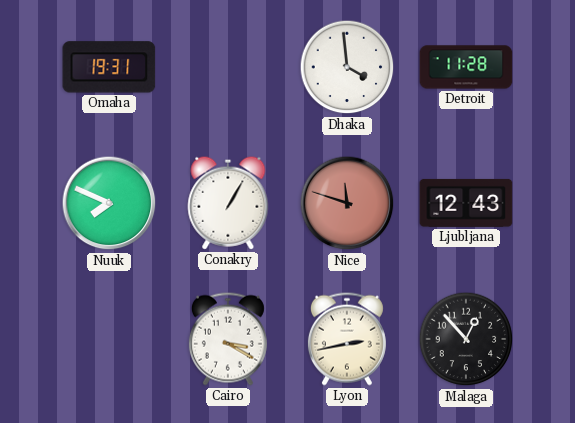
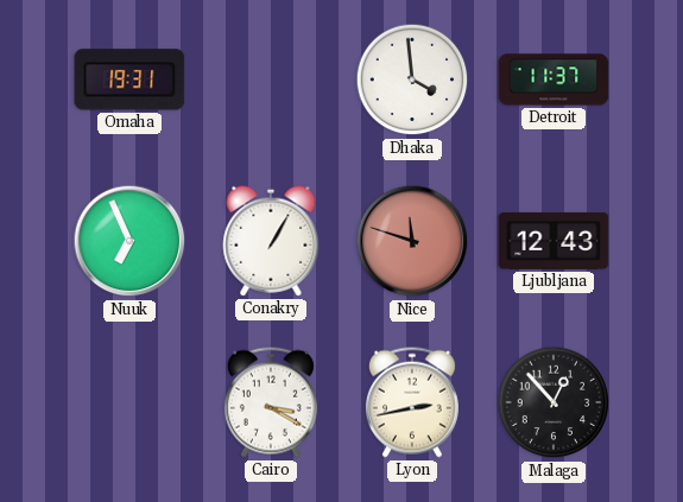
Detroit: 11:28 -> 11:37
Nuuk: 7:49 -> 6:56
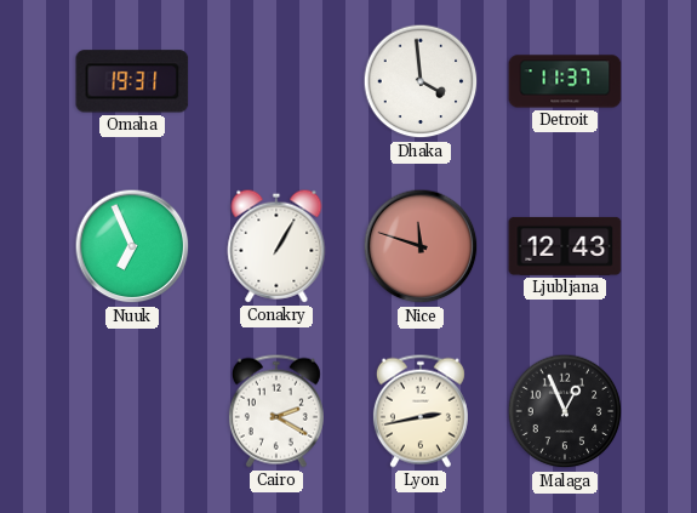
Cairo: 3:20 -> 2:20
Malaga: 12:53 -> 12:56
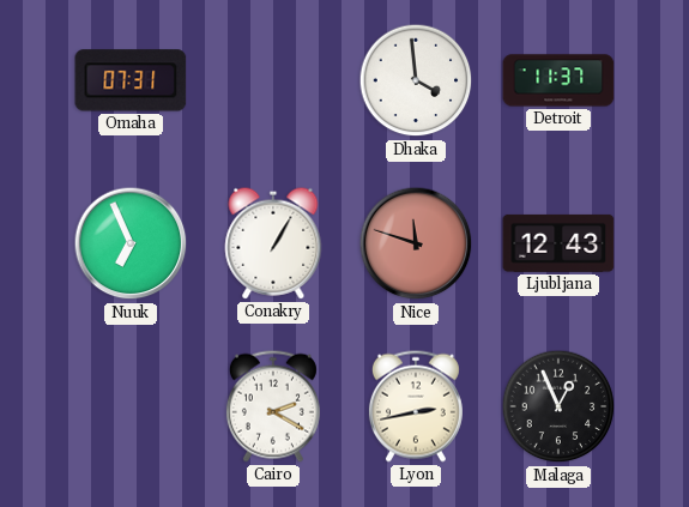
Omaha: 19:31 -> 07:31
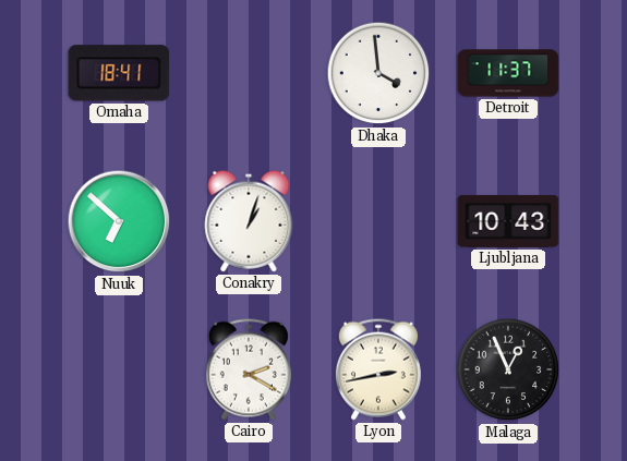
Omaha: 07:31 -> 18:41
Nuuk: 6:56 -> 6:52
Conakry: 1:05 -> 1:03
Nice: 11:48 -> none
Ljubljana: 12:43 -> 10:43
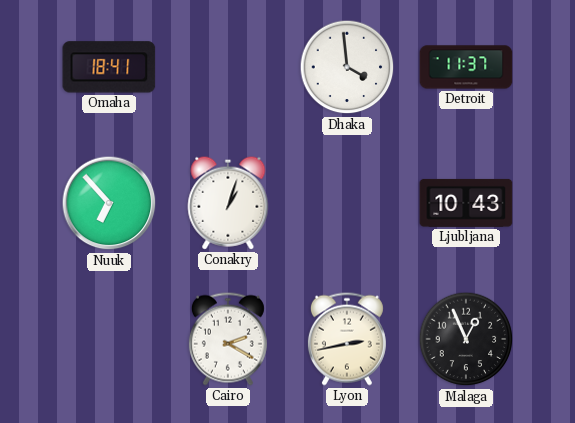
Nuuk: 6:52 -> 6:53
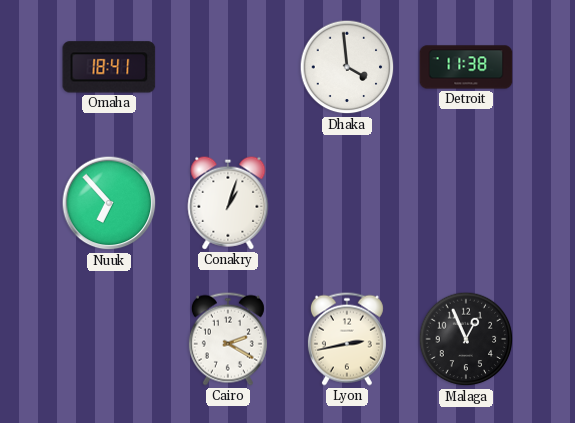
Detroit: 11:37 -> 11:38
Ljubljana: 10:43 -> none
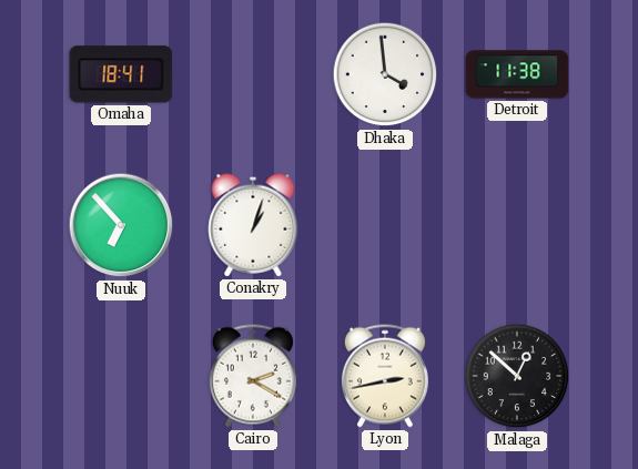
Malaga: 12:56 -> 12:52
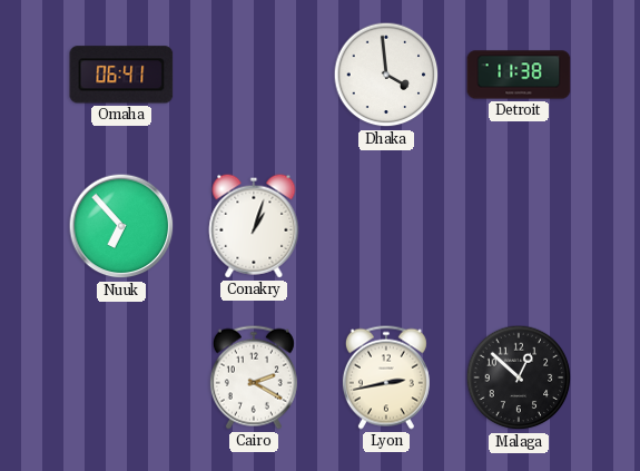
Omaha: 18:41 -> 06:41
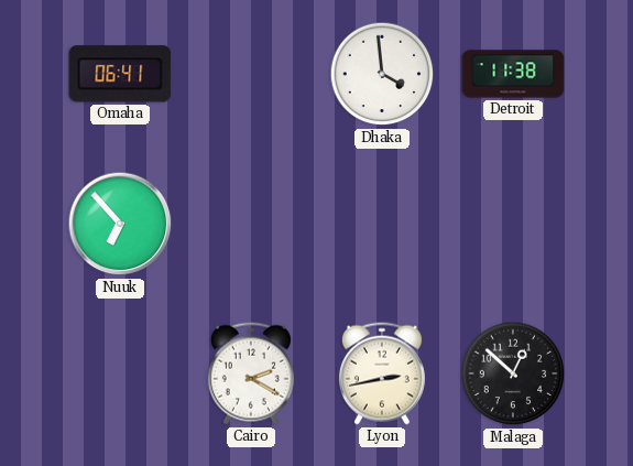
Conakry: 1:03 -> none
